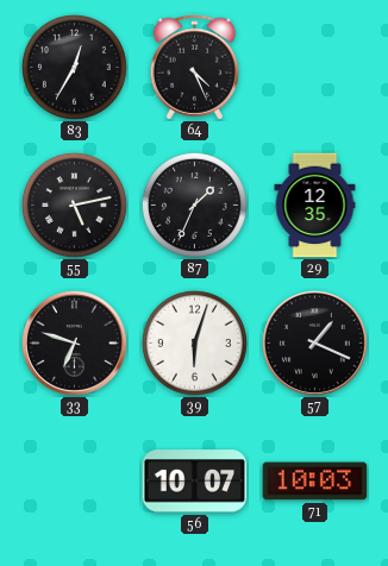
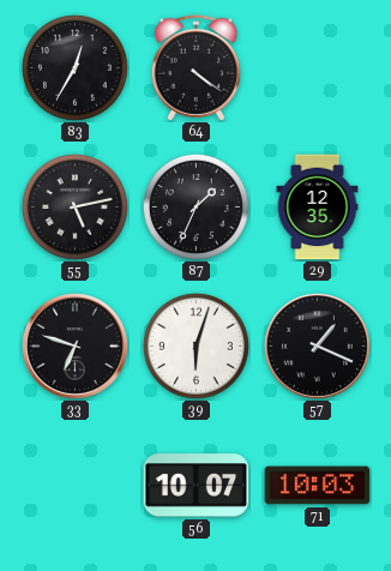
64: 4:26 -> 4:21
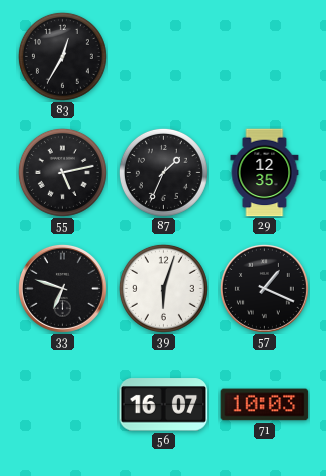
64: 4:21 -> none
56: 10:07 -> 16:07
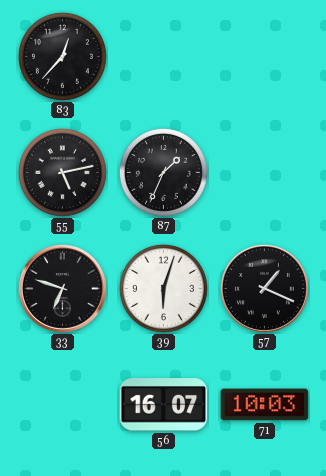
83: 12:35 -> 12:37
29: 12:35 -> none
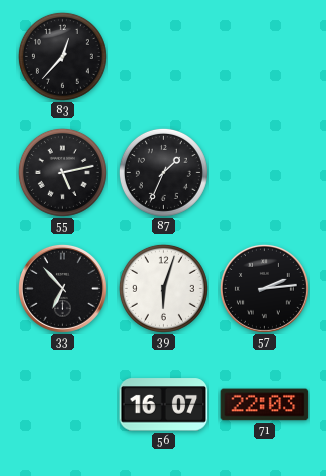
33: 6:48 -> 6:53
57: 1:19 -> 2:14
71: 10:03 -> 22:03
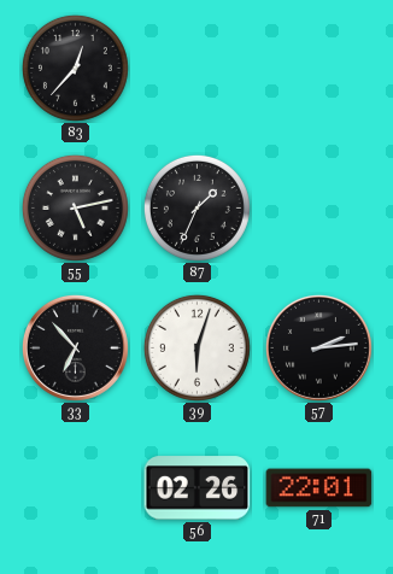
56: 16:07 -> 02:26
71: 22:03 -> 22:01
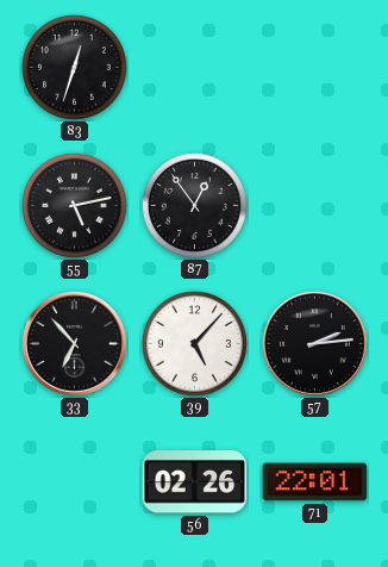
83: 12:37 -> 12:33
87: 1:34 -> 12:54
39: 6:03 -> 5:07
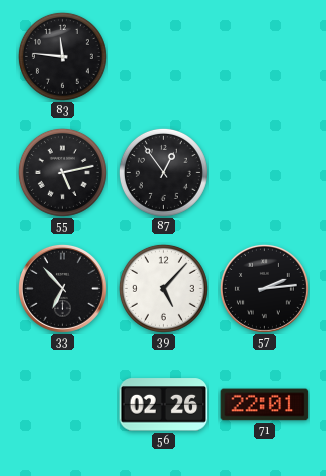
83: 12:33 -> 11:46
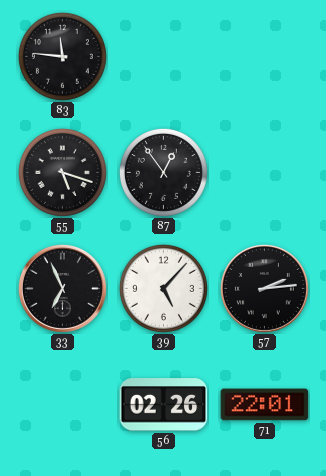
55: 5:13 -> 5:18
33: 6:53 -> 6:56
